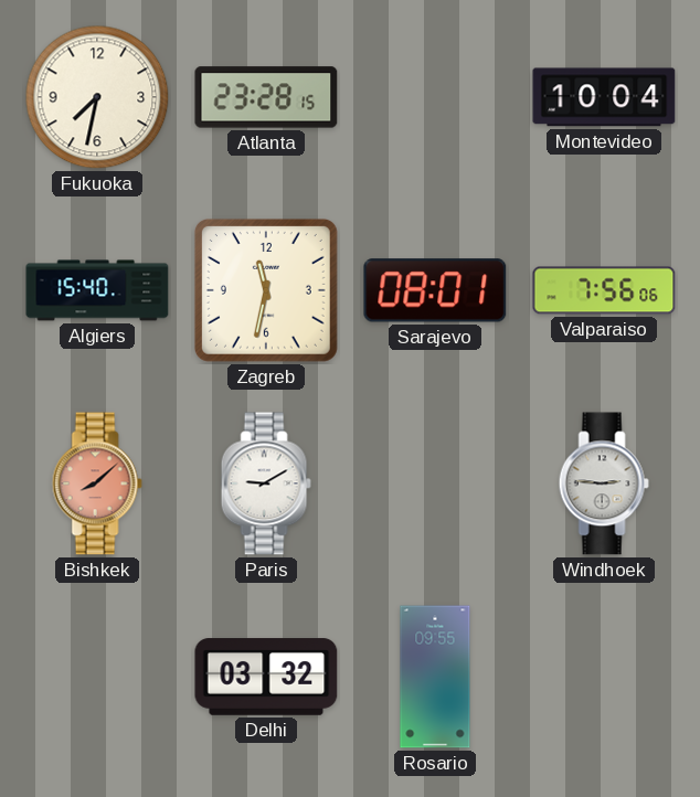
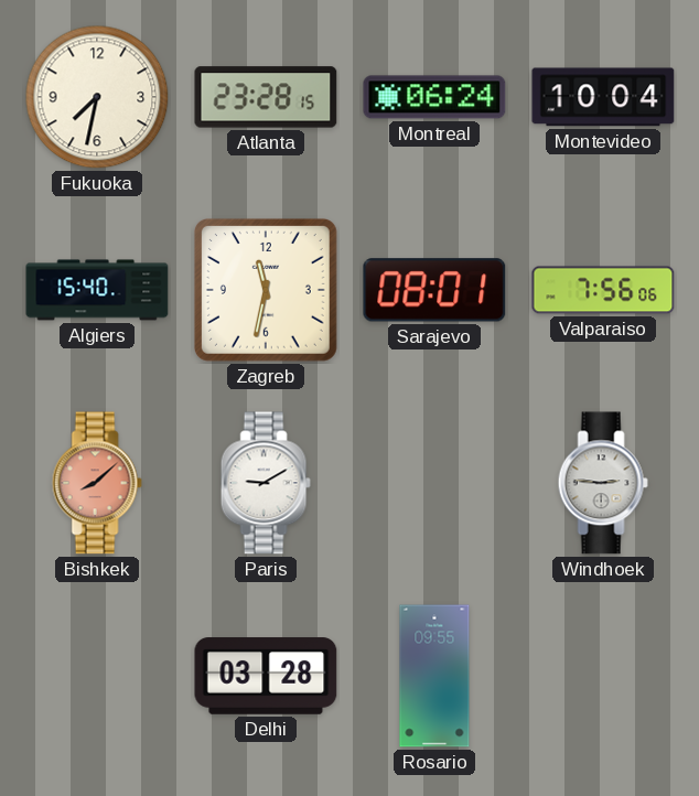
Montreal: none -> 06:24
Delhi: 03:32 -> 03:28
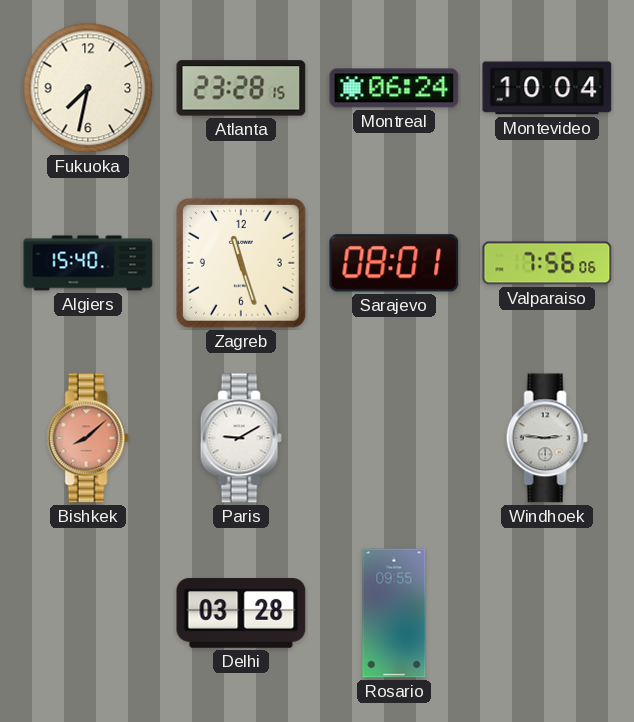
Zagreb: 11:32 -> 11:27
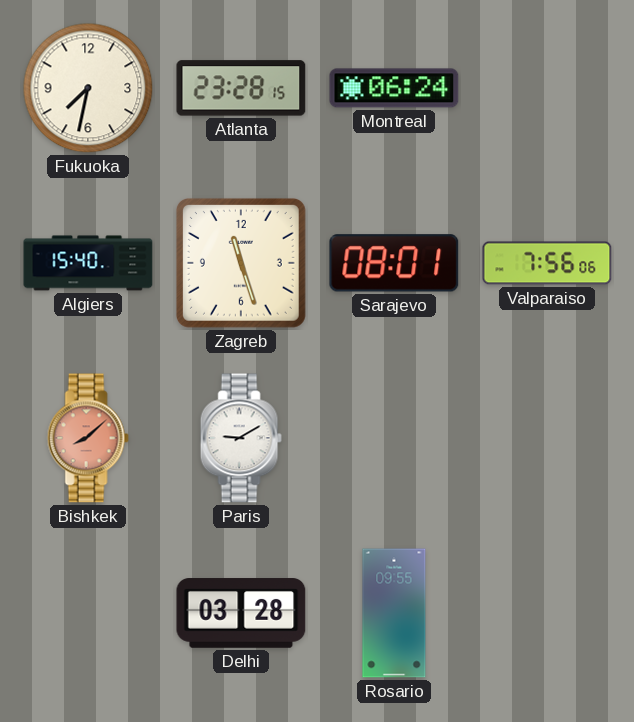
Montevideo: 10:04 -> none
Windhoek: 2:46 -> none
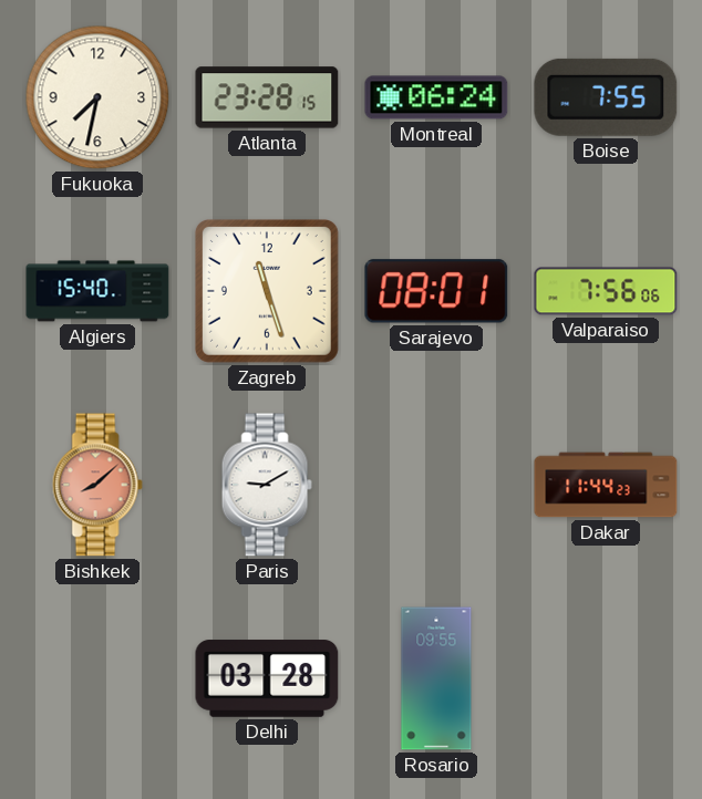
Boise: none -> 7:55
Dakar: none -> 11:44
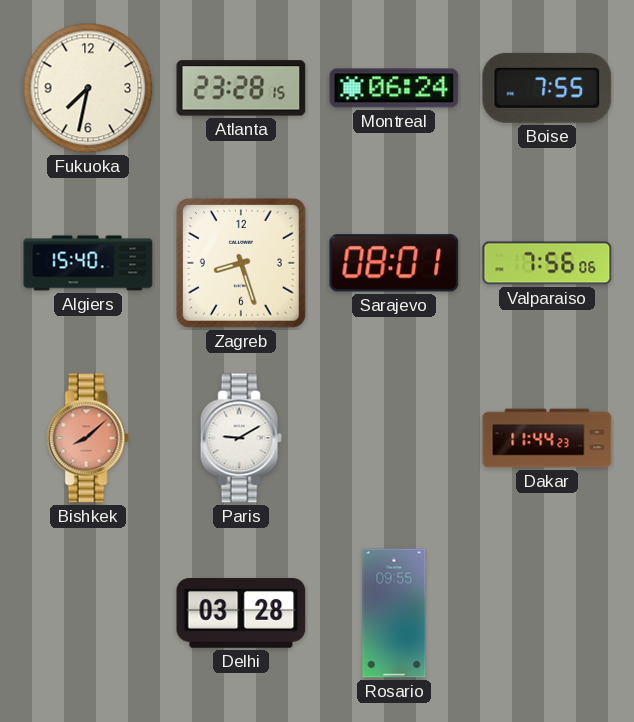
Zagreb: 11:27 -> 8:27
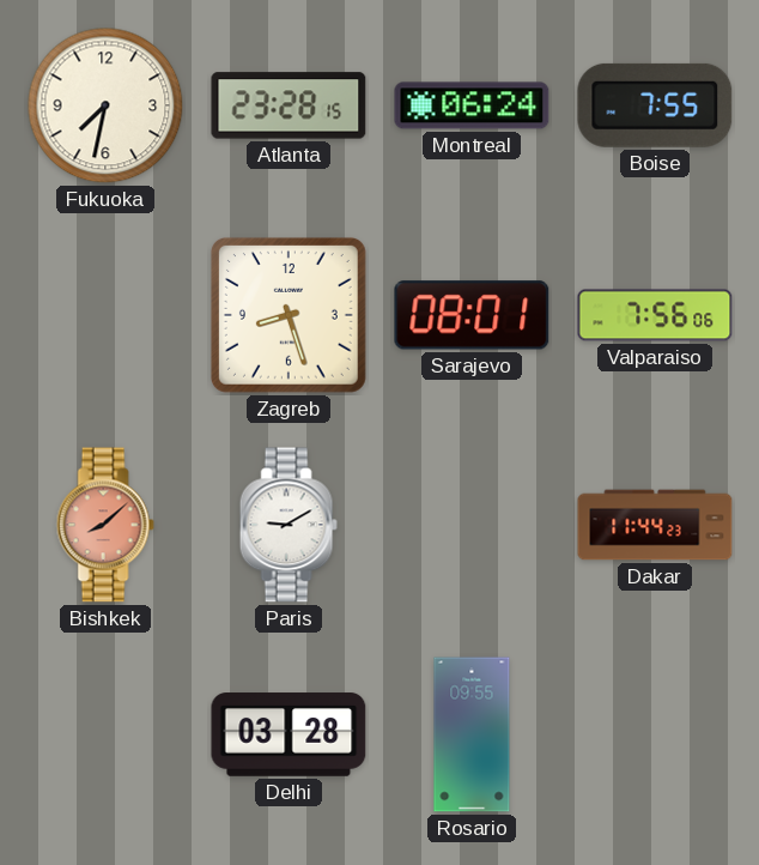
Algiers: 15:40 -> none
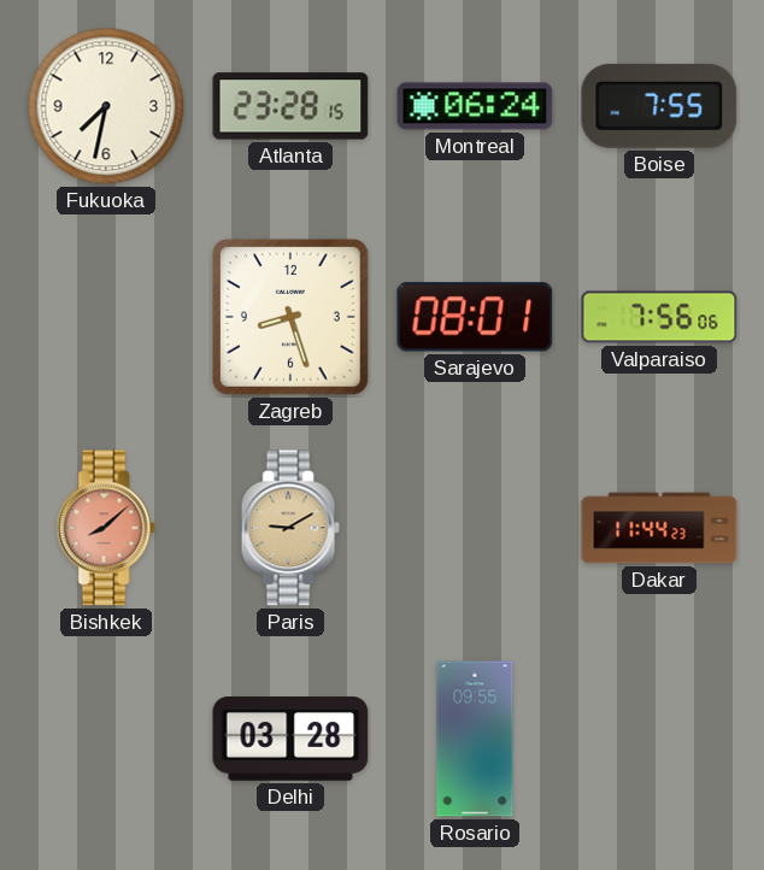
Paris dial: white -> champagne
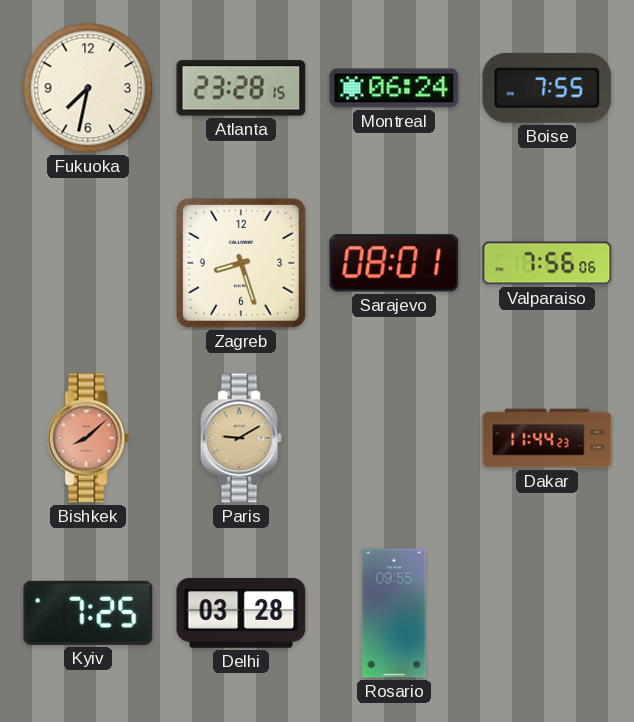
Kyiv: none -> 7:25
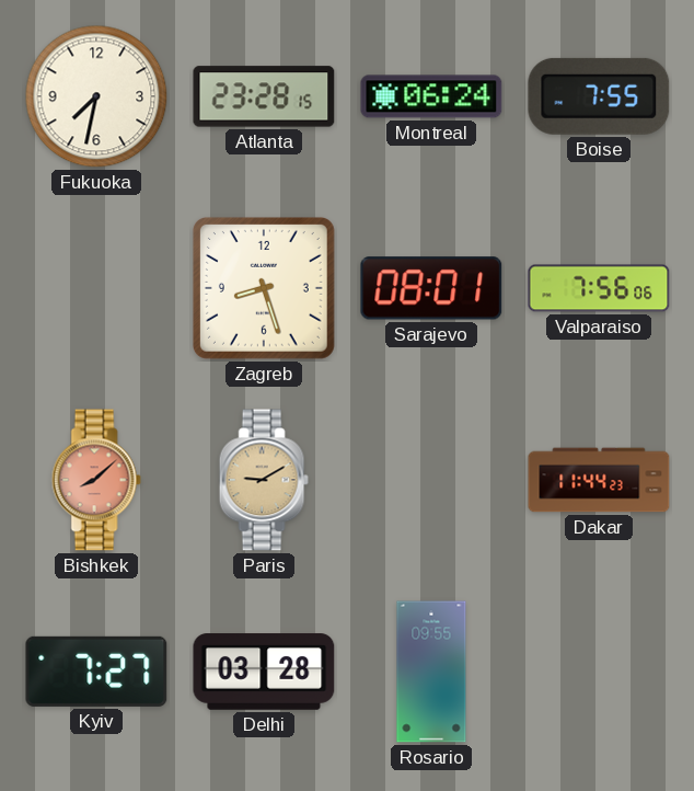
Kyiv: 7:25 -> 7:27
